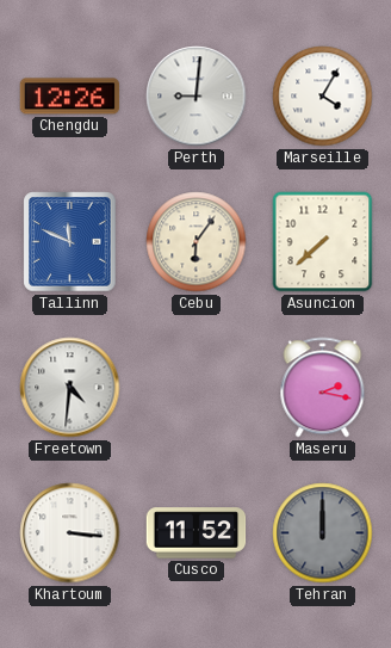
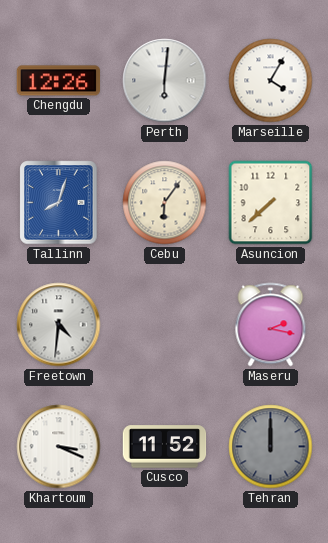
Perth: 9:01 -> 6:01
Tallinn: 11:49 -> 8:03
Khartoum: 3:16 -> 3:19
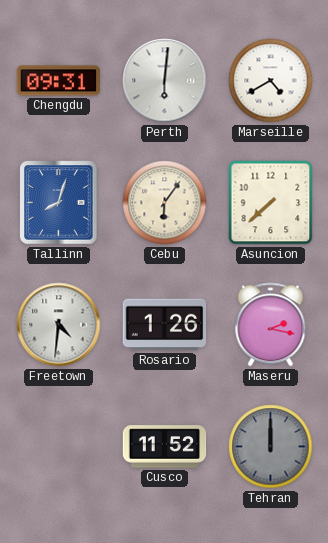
Chengdu: 12:26 -> 09:31
Marseille: 4:05 -> 4:40
Rosario: none -> 1:26
Khartoum: 3:19 -> none
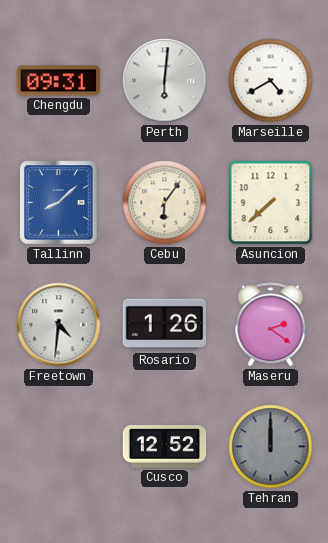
Tallinn: 8:03 -> 8:08
Maseru: 2:17 -> 2:21
Cusco: 11:52 -> 12:52
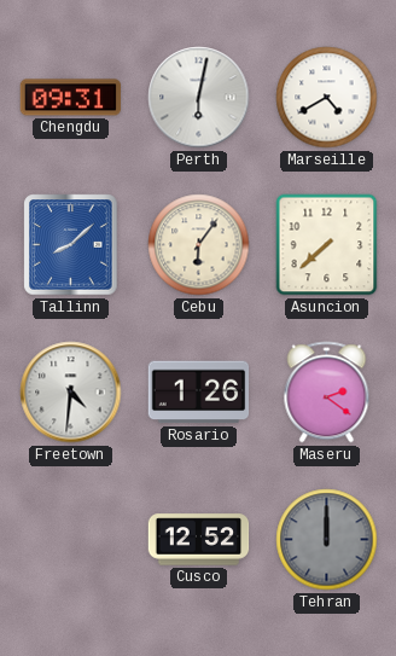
Perth: 6:01 -> 6:02
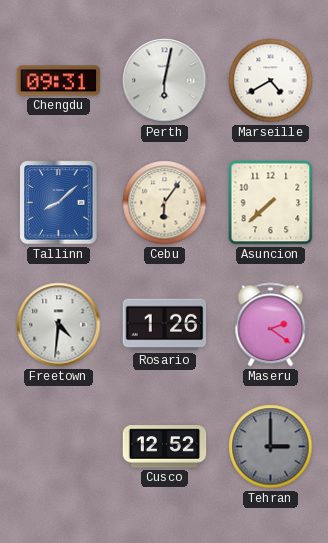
Tehran: 12:00 -> 3:00
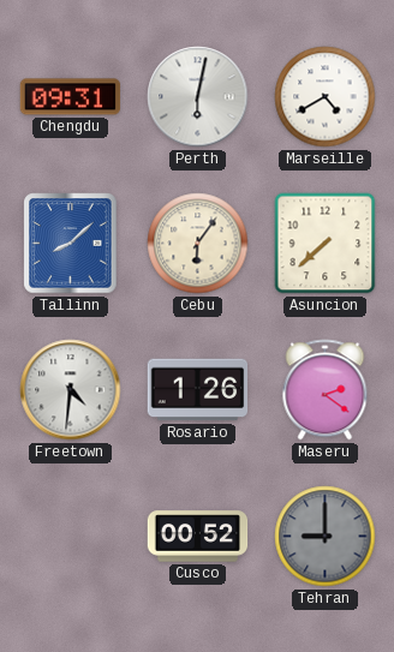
Cusco: 12:52 -> 00:52
Tehran: 3:00 -> 9:00
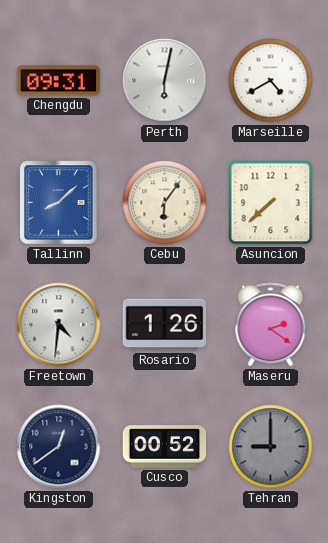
Kingston: none -> 12:39
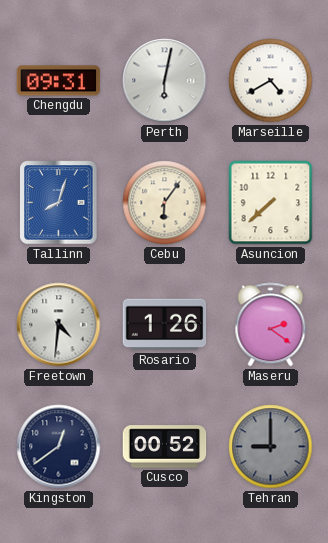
Tallinn: 8:08 -> 8:03
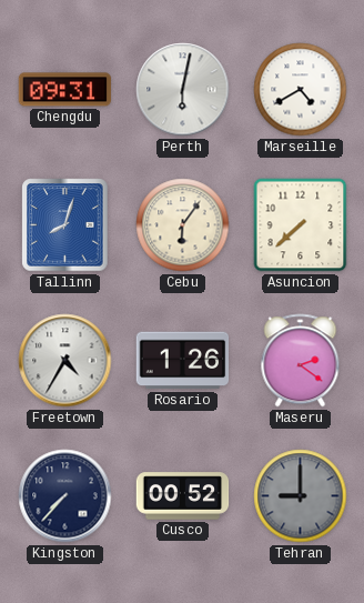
Freetown: 4:31 -> 4:35
Kingston: 12:39 -> 7:37
